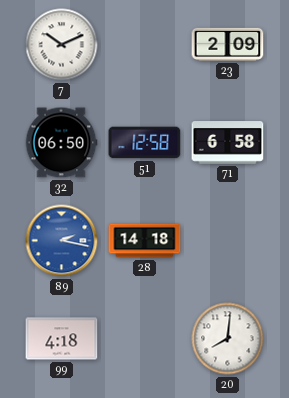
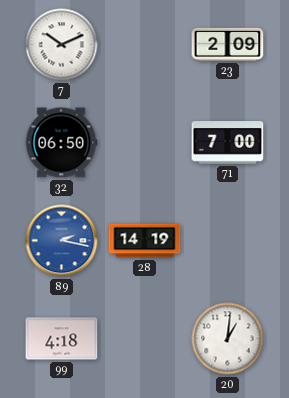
51: 12:58 -> none
71: 6:58 -> 7:00
28: 14:18 -> 14:19
20: 8:01 -> 1:01
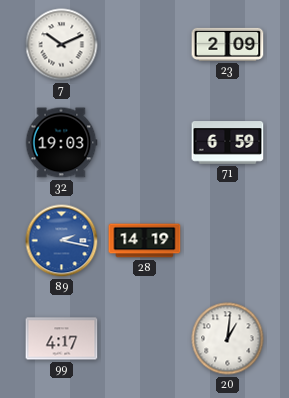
32: 06:50 -> 19:03
71: 7:00 -> 6:59
99: 4:18 -> 4:17
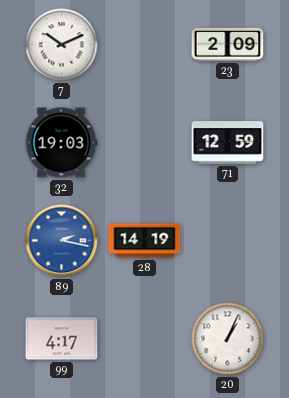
71: 6:59 -> 12:59
20: 1:01 -> 1:04
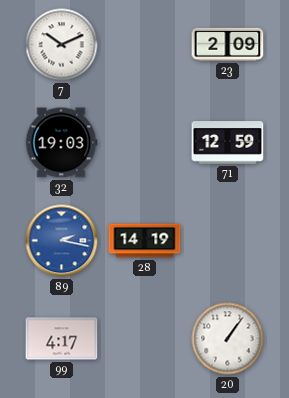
20: 1:04 -> 1:06
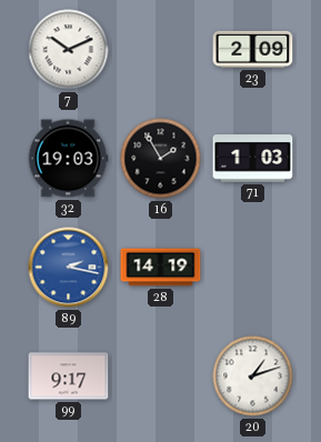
16: none -> 1:55
71: 12:59 -> 1:03
99: 4:17 -> 9:17
20: 1:06 -> 1:12
